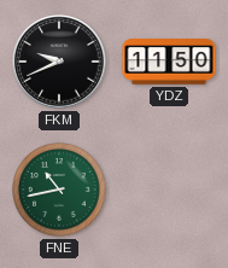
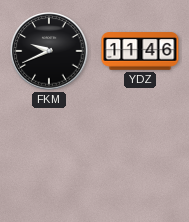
YDZ: 11:50 -> 11:46
FNE: 10:43 -> none
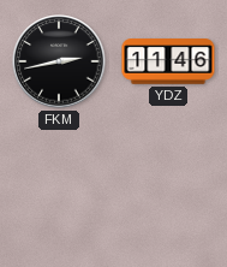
FKM: 9:41 -> 2:43
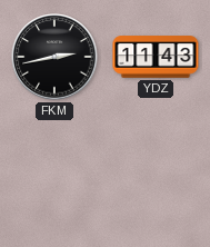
YDZ: 11:46 -> 11:43
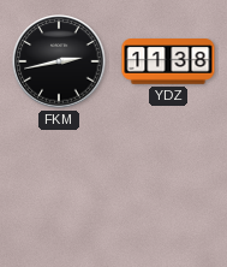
YDZ: 11:43 -> 11:38
